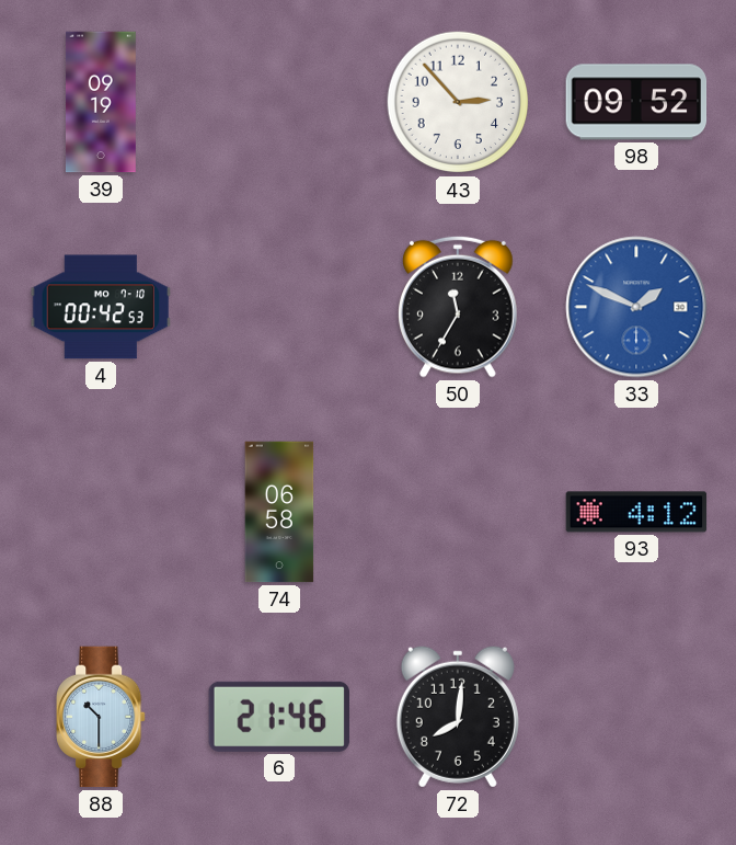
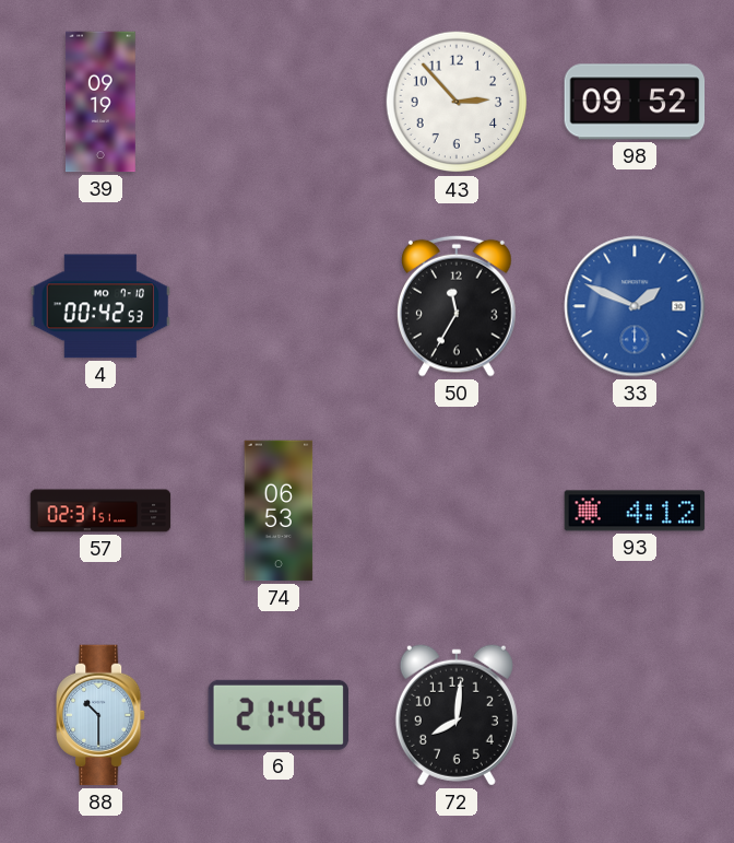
57: none -> 02:31
74: 06:58 -> 06:53
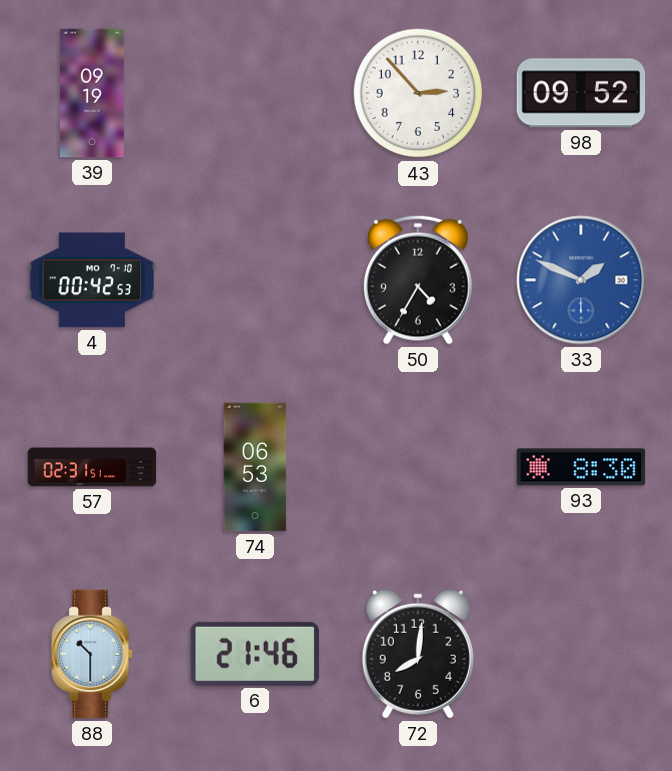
50: 11:35 -> 4:35
93: 4:12 -> 8:30
